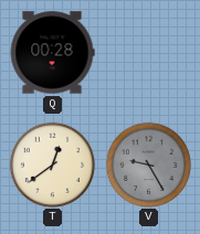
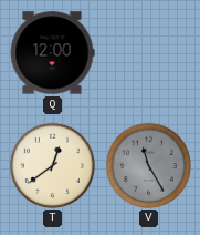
Q: 00:28 -> 12:00
V: 9:25 -> 11:25
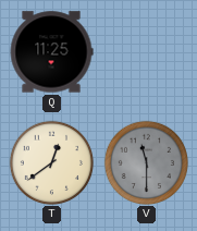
Q: 12:00 -> 11:25
V: 11:25 -> 11:30
